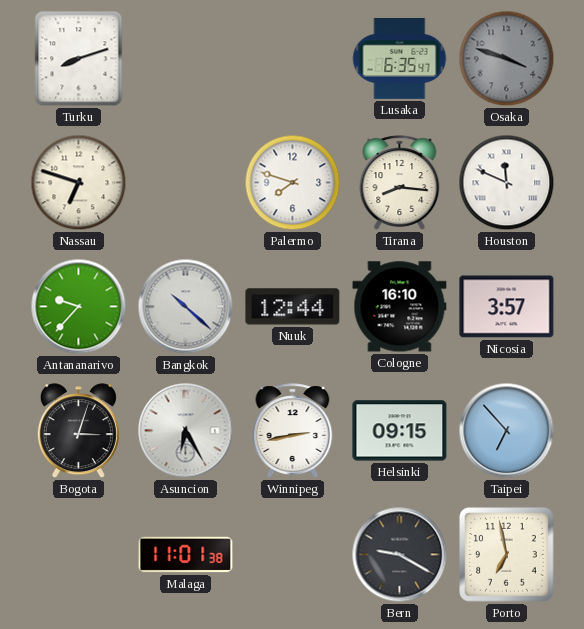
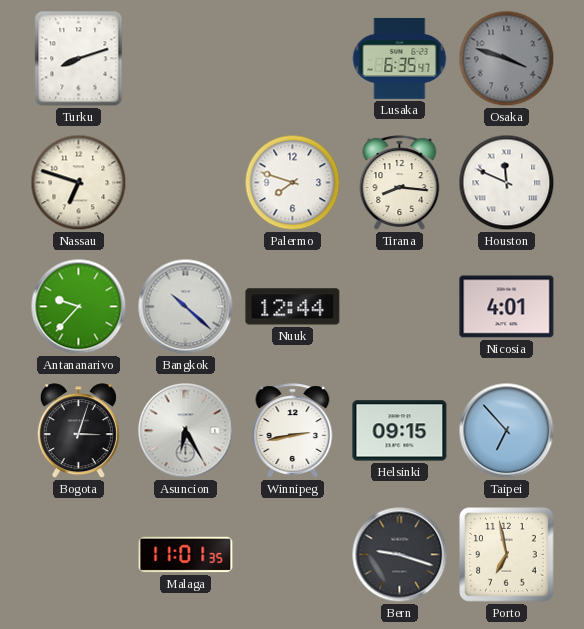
Cologne: 16:10 -> none
Nicosia: 3:57 -> 4:01
Malaga: 11:01:38 -> 11:01:35
Bern: 9:20 -> 9:18
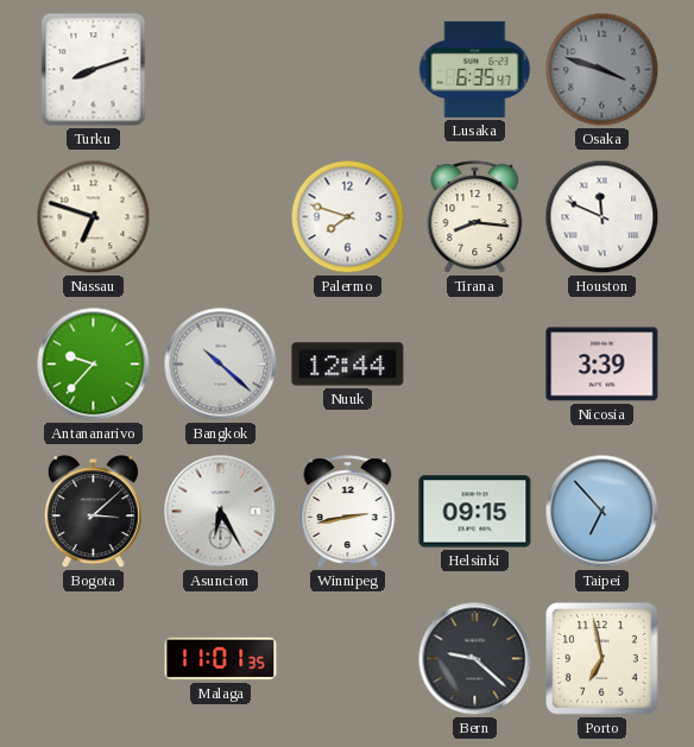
Nicosia: 4:01 -> 3:39
Bogota: 3:03 -> 3:08
Bern: 9:18 -> 9:22
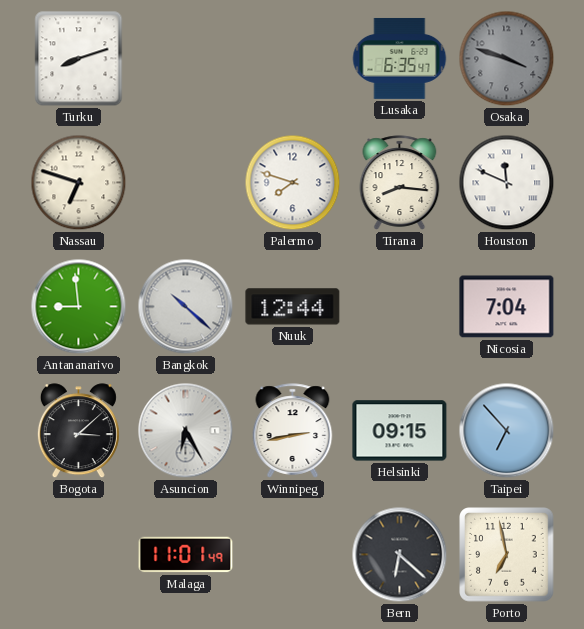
Antananarivo: 9:37 -> 8:59
Nicosia: 3:39 -> 7:04
Malaga: 11:01:35 -> 11:01:49
Bern: 9:22 -> 6:22
